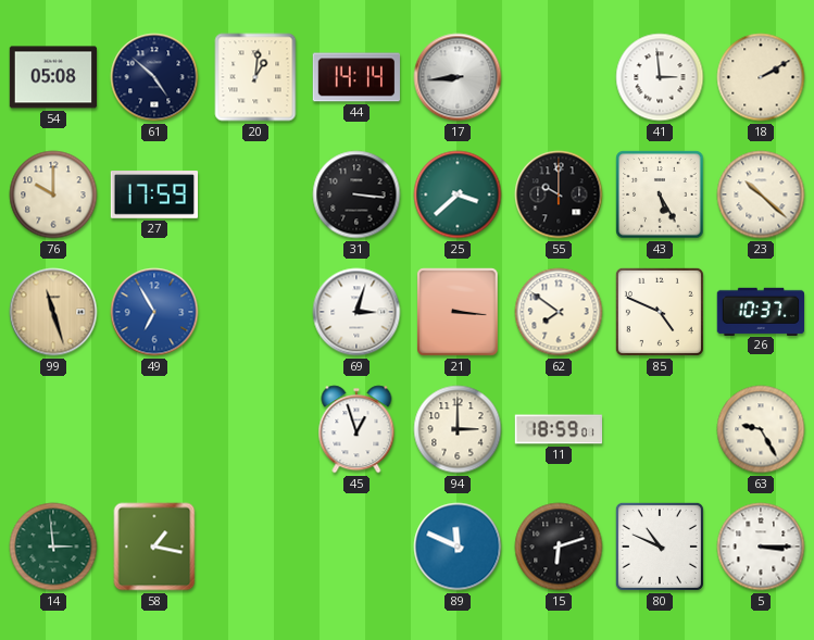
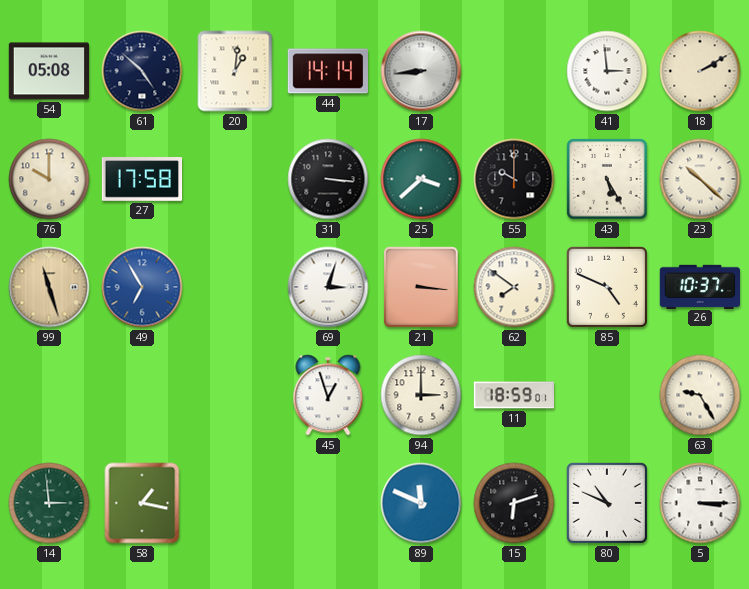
27: 17:59 -> 17:58
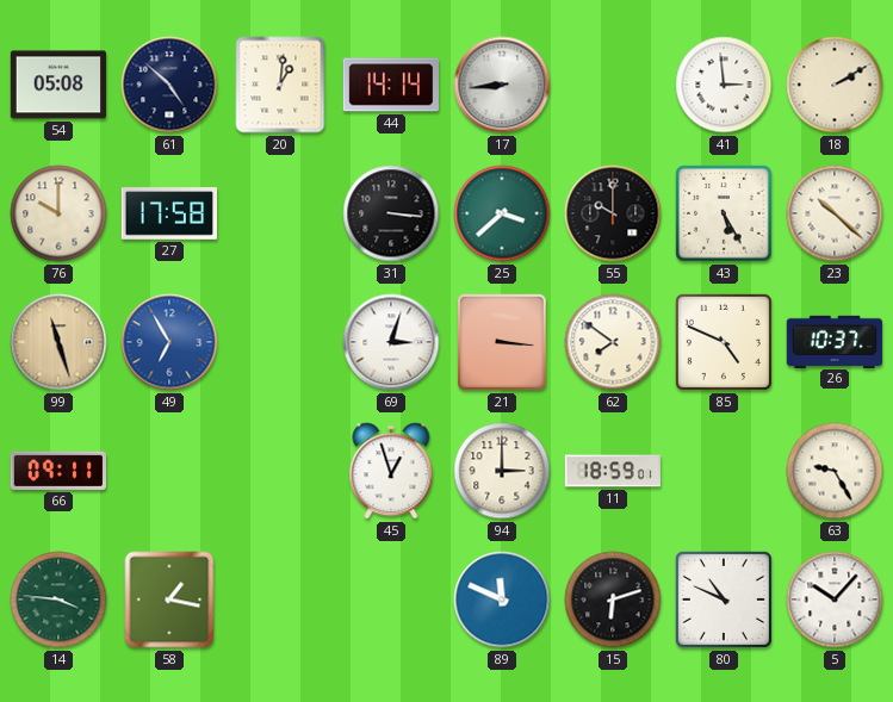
66: none -> 09:11
14: 2:59 -> 3:46
5: 3:15 -> 10:07
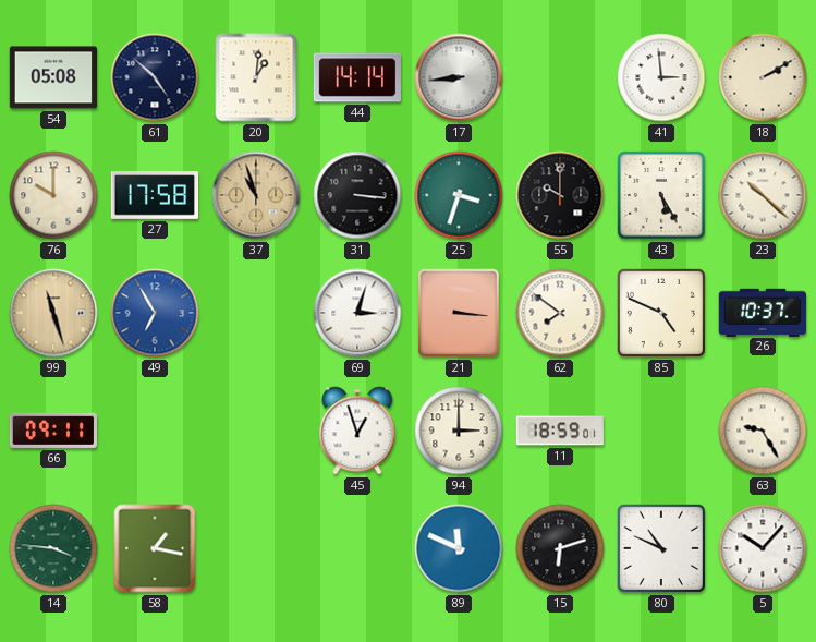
37: none -> 10:57
25: 3:38 -> 3:33
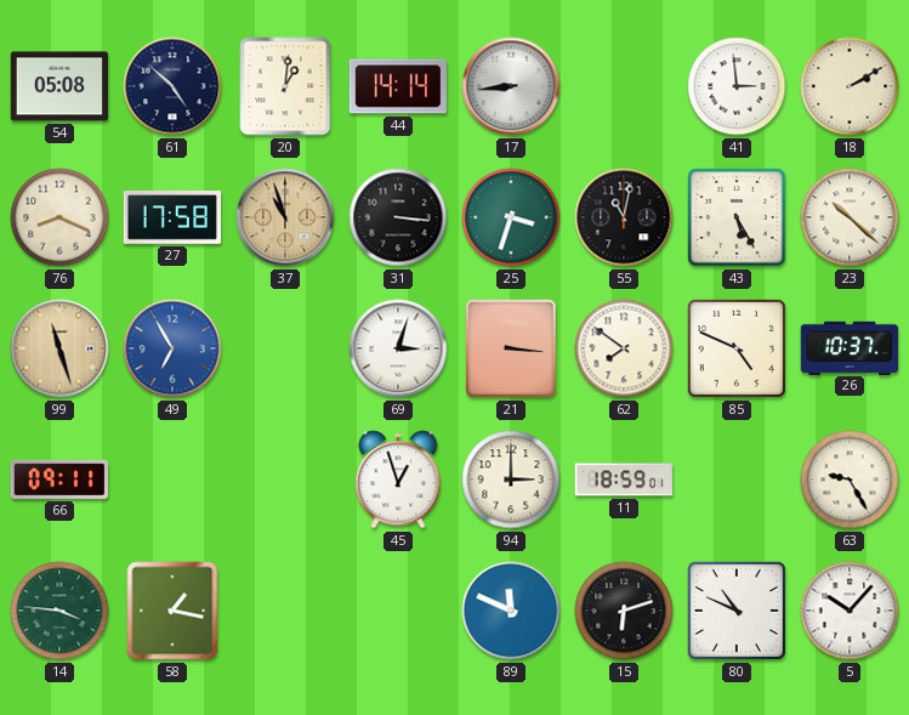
76: 10:00 -> 8:19
55: 10:00 -> 11:02
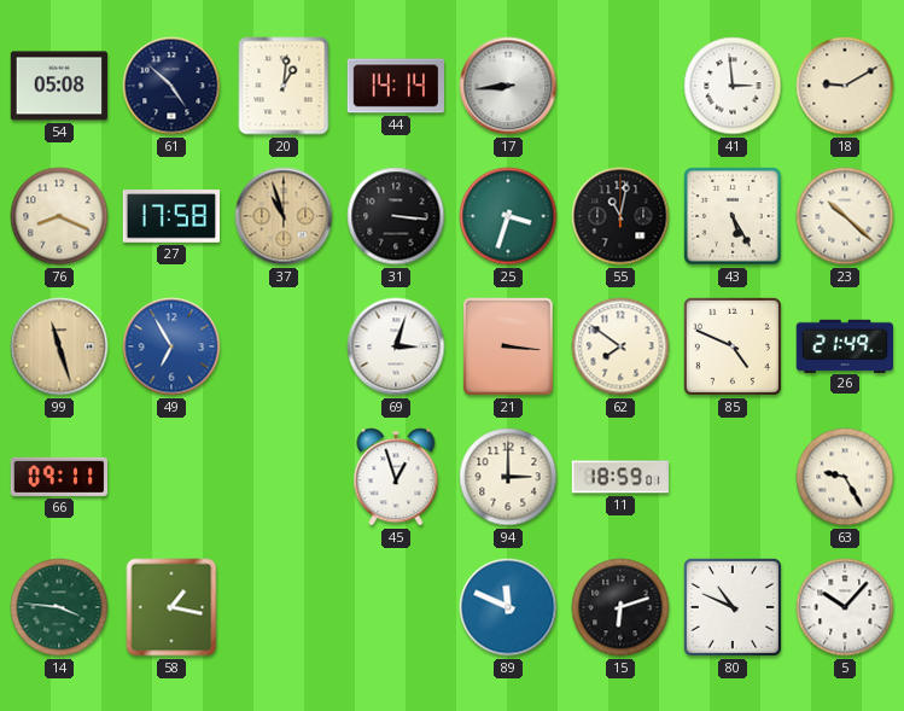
18: 2:10 -> 9:10
26: 10:37 -> 21:49
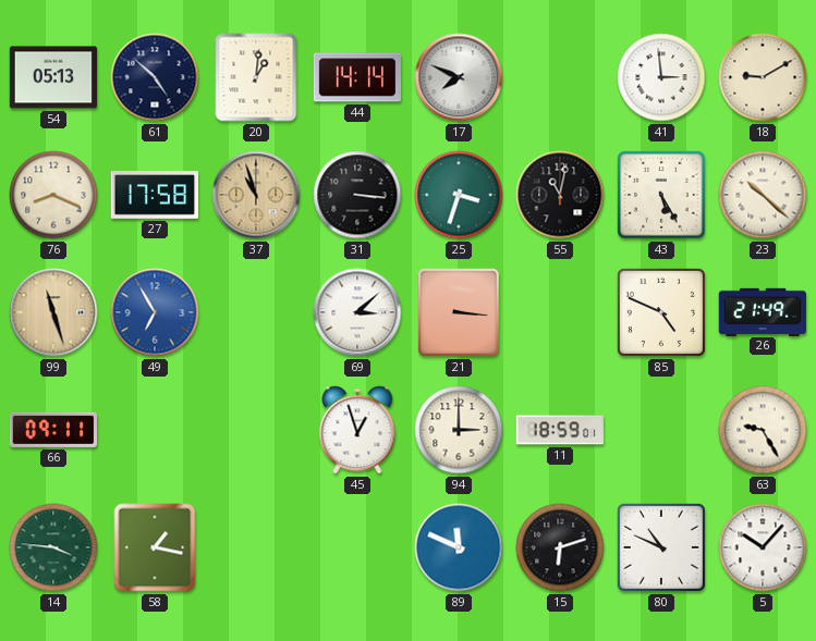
54: 05:08 -> 05:13
17: 8:44 -> 7:49
69: 3:03 -> 3:08
62: 7:51 -> none
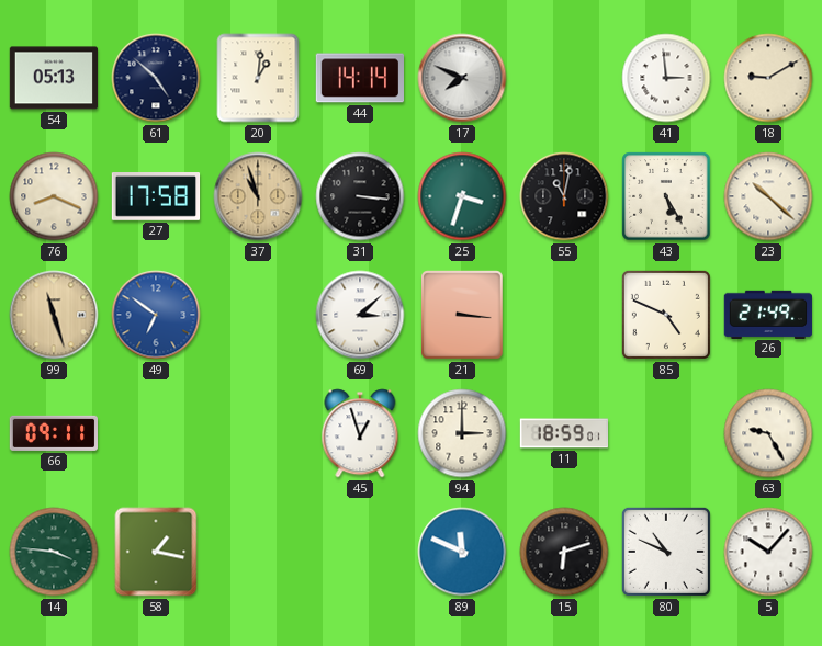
49: 6:55 -> 6:51
